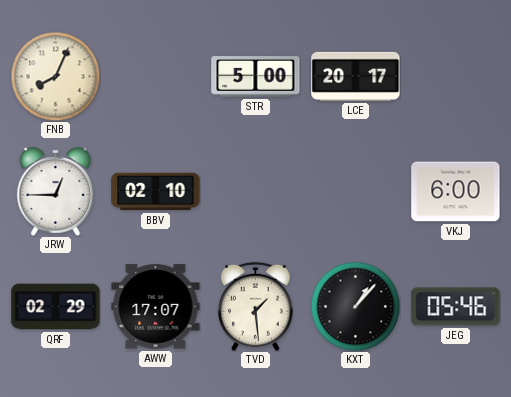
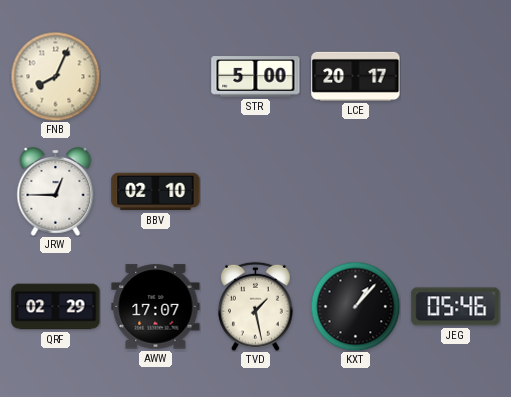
VKJ: 6:00 -> none
TVD: 1:29 -> 1:28
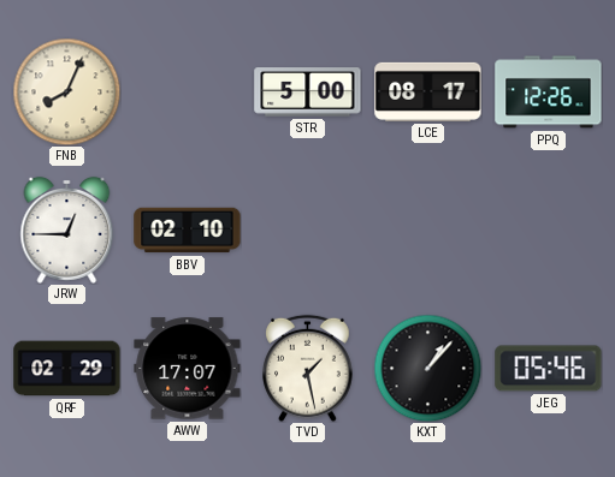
LCE: 20:17 -> 08:17
PPQ: none -> 12:26
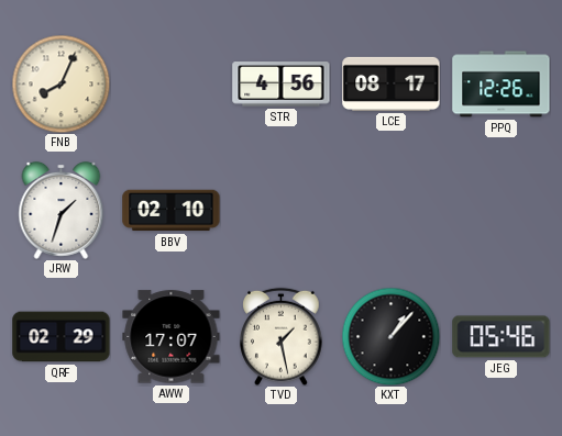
STR: 5:00 -> 4:56
JRW: 12:45 -> 1:33
